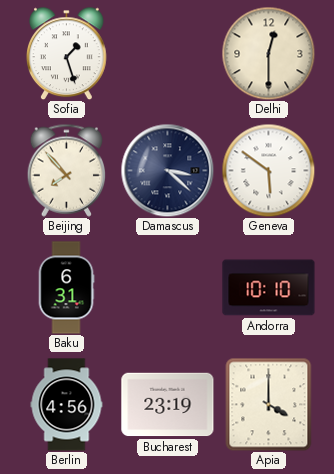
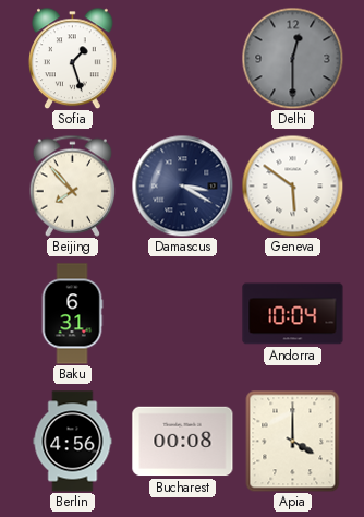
Delhi dial: cream -> grey
Damascus: 3:22 -> 3:20
Andorra: 10:10 -> 10:04
Bucharest: 23:19 -> 00:08
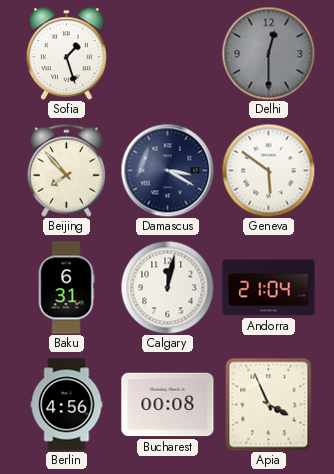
Calgary: none -> 12:02
Andorra: 10:04 -> 21:04
Apia: 4:00 -> 3:56
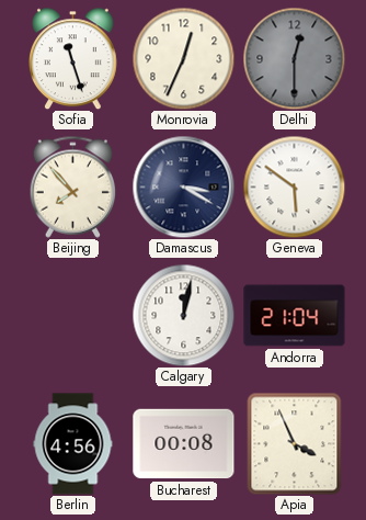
Sofia: 1:27 -> 11:27
Monrovia: none -> 12:34
Baku: 6:31 -> none
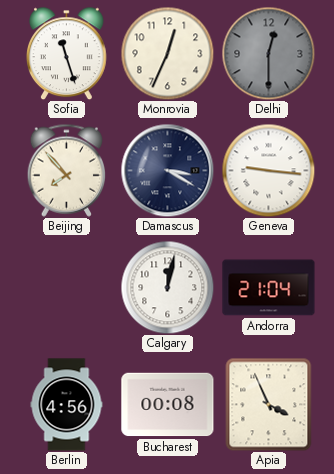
Geneva: 5:51 -> 9:16
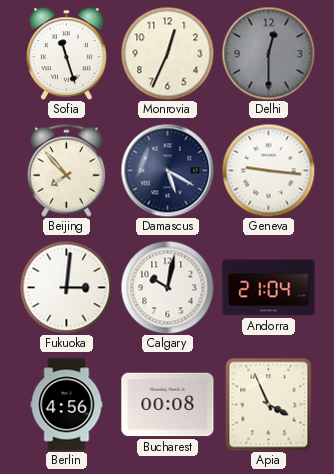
Damascus: 3:20 -> 5:20
Fukuoka: none -> 3:01
Calgary: 12:02 -> 10:02
